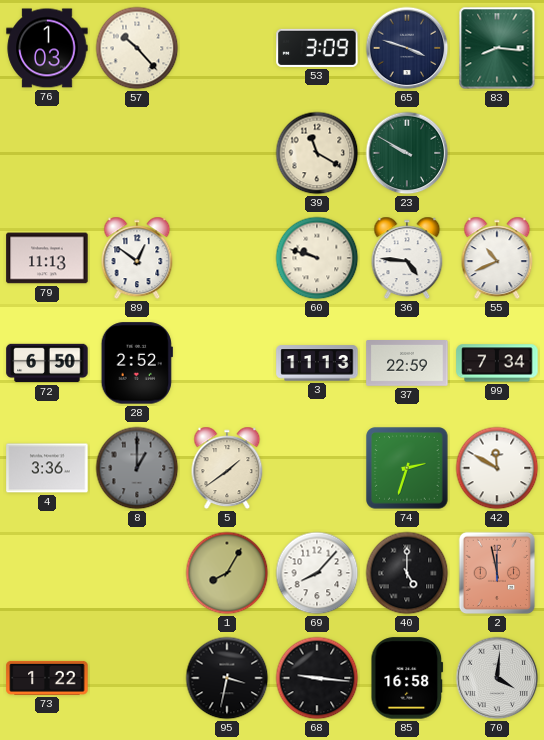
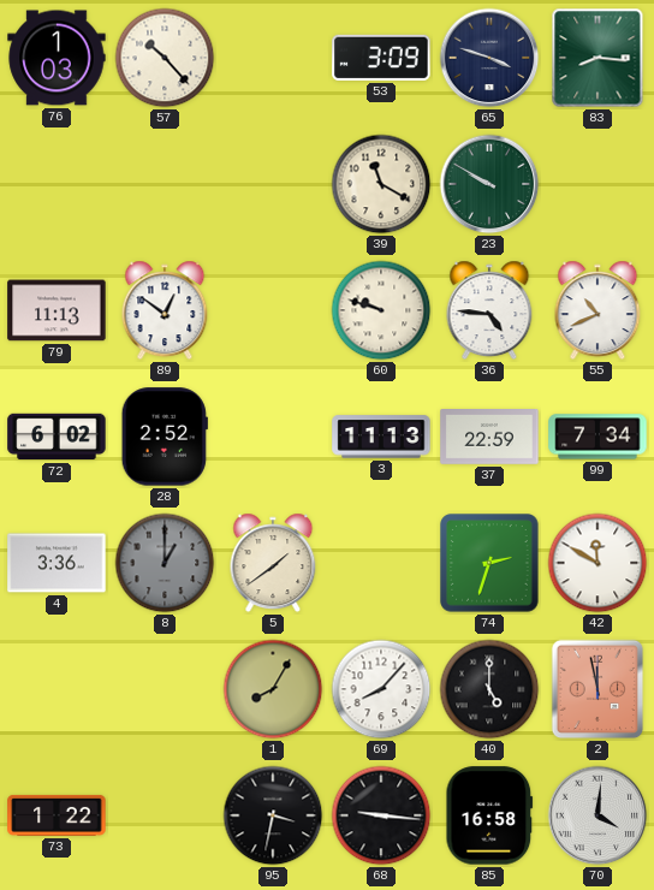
72: 6:50 -> 6:02
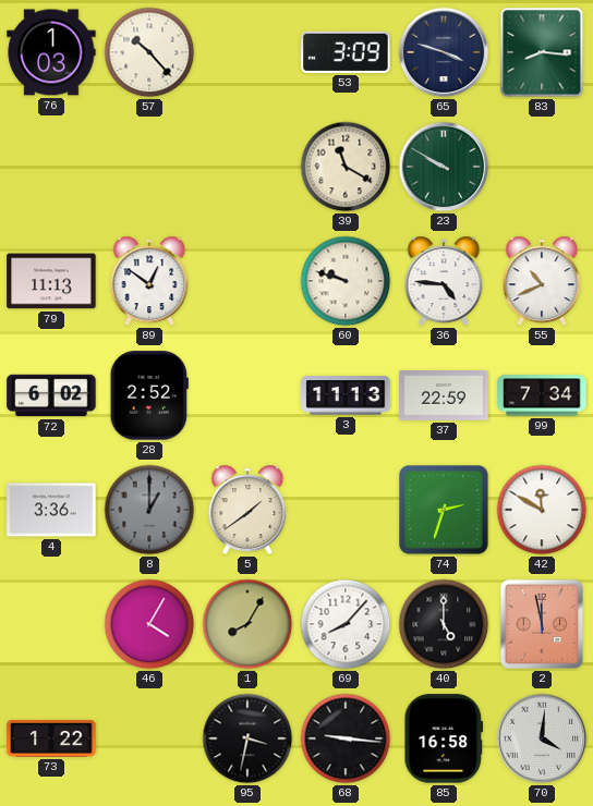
46: none -> 4:05
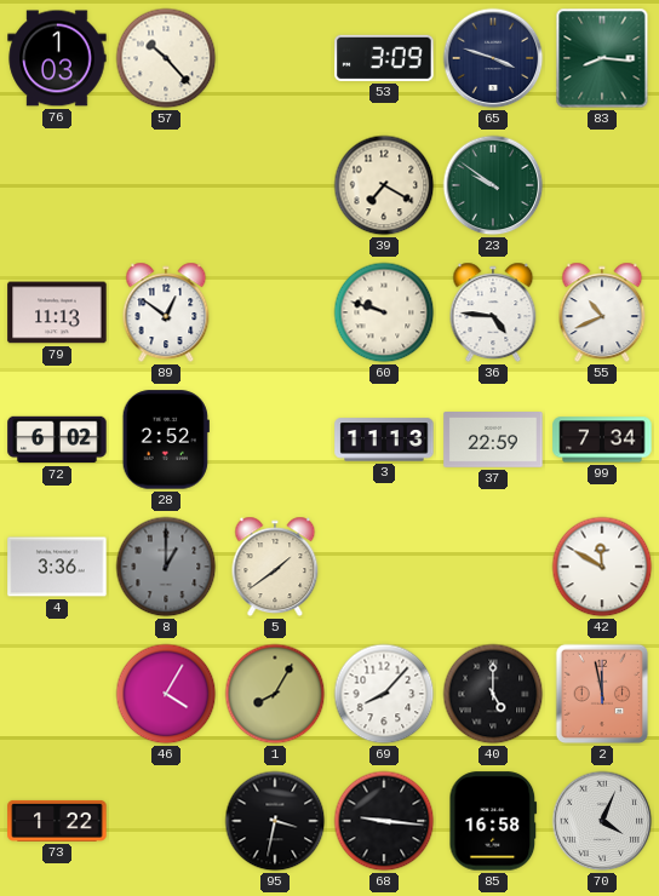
39: 11:20 -> 7:20
23: 9:50 -> 9:51
74: 2:33 -> none
70: 4:01 -> 4:04
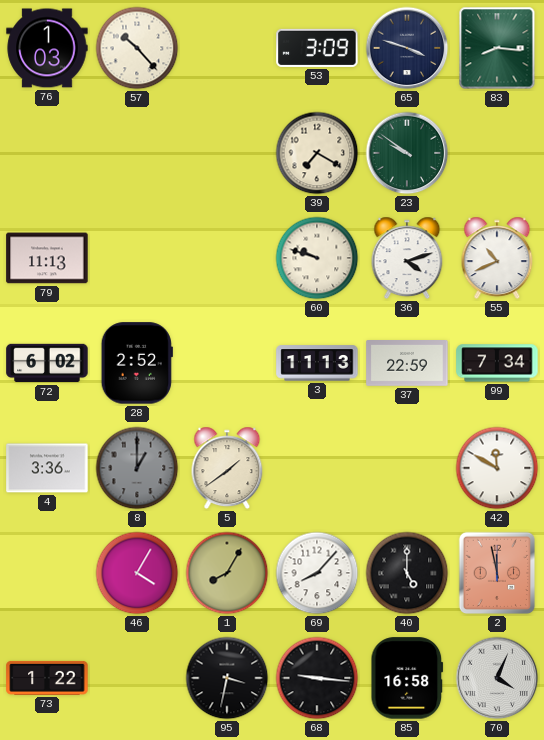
89: 12:51 -> none
36: 4:46 -> 4:12
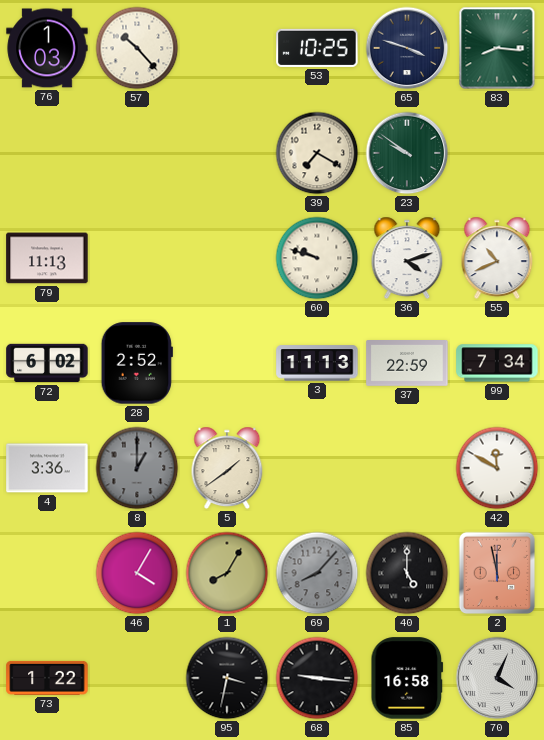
53: 3:09 -> 10:25
69 dial: white -> grey
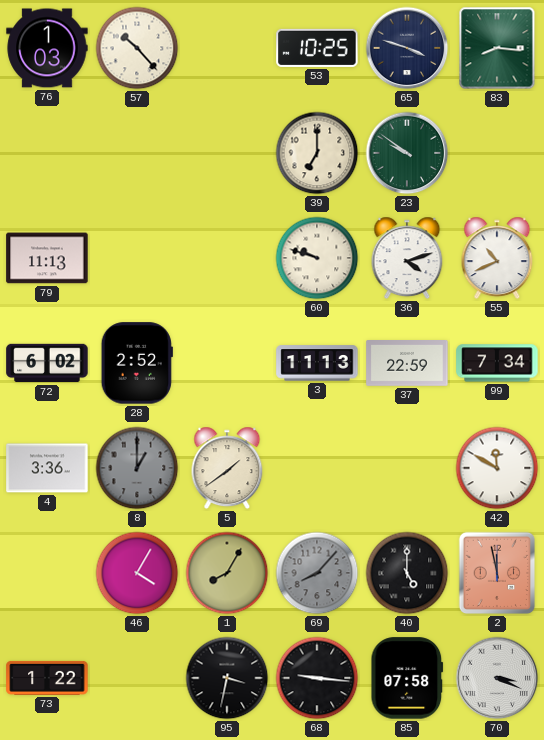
39: 7:20 -> 7:00
85: 16:58 -> 07:58
70: 4:04 -> 3:19
